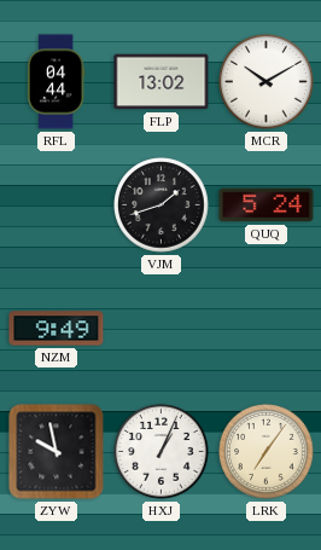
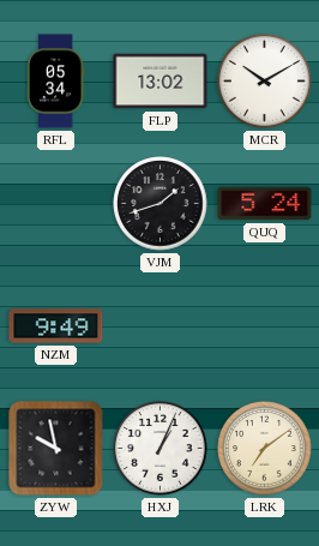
RFL: 04:44 -> 05:34
LRK: 7:06 -> 7:09
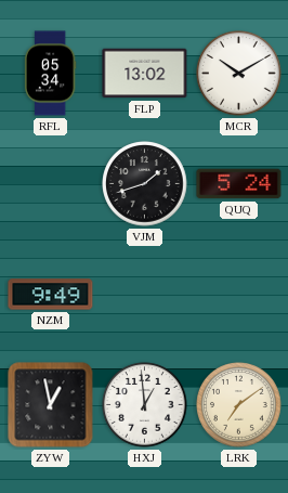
ZYW: 9:58 -> 12:58
HXJ: 1:04 -> 12:59
